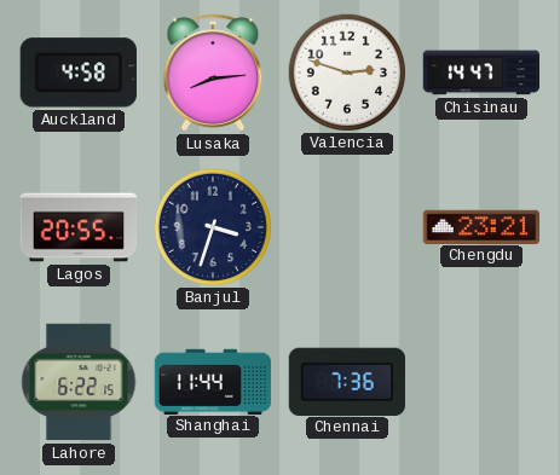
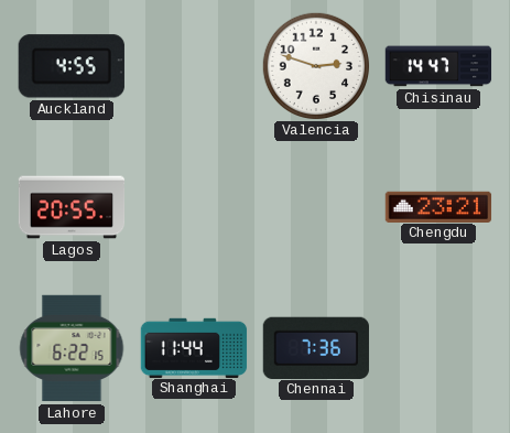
Auckland: 4:58 -> 4:55
Lusaka: 8:14 -> none
Banjul: 3:33 -> none
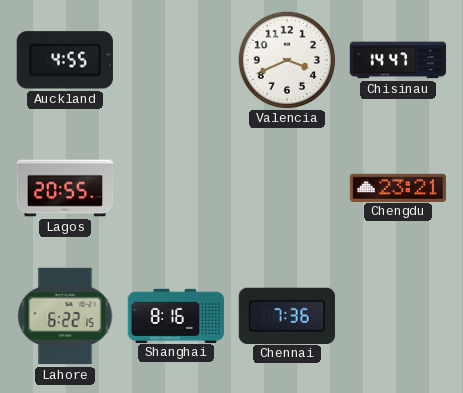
Valencia: 2:48 -> 3:41
Shanghai: 11:44 -> 8:16
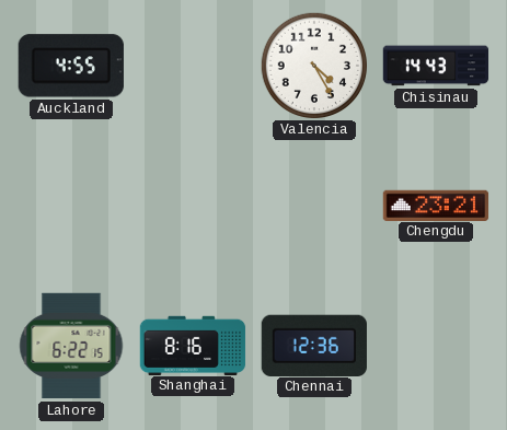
Valencia: 3:41 -> 4:25
Chisinau: 14:47 -> 14:43
Lagos: 20:55 -> none
Chennai: 7:36 -> 12:36
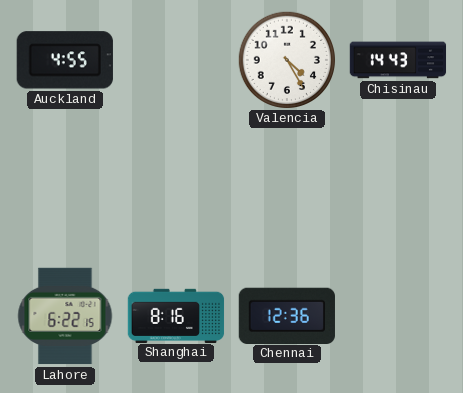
Chengdu: 23:21 -> none
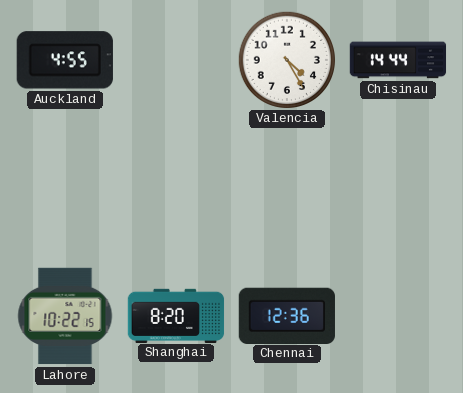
Chisinau: 14:43 -> 14:44
Lahore: 6:22 -> 10:22
Shanghai: 8:16 -> 8:20
